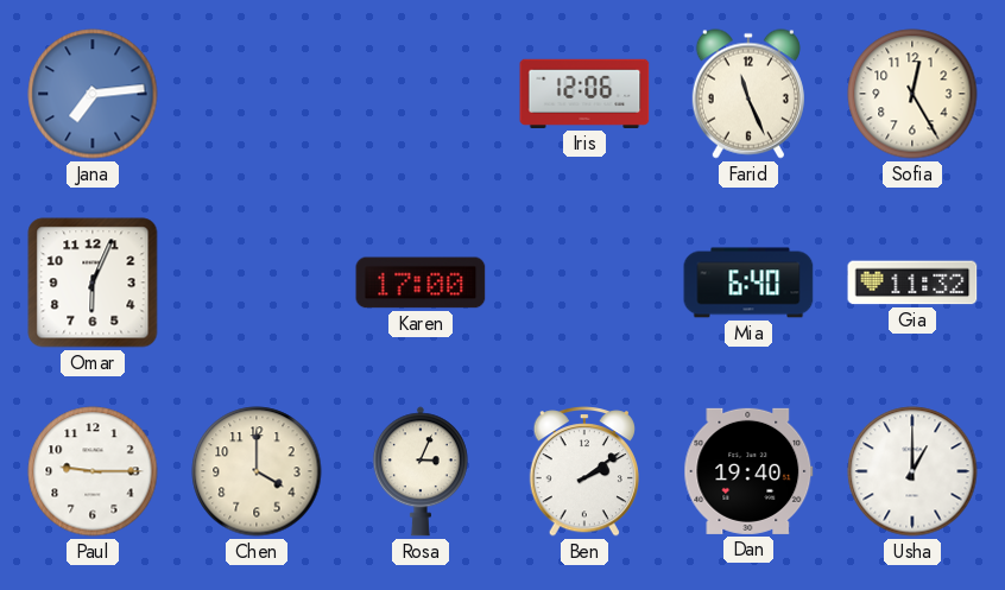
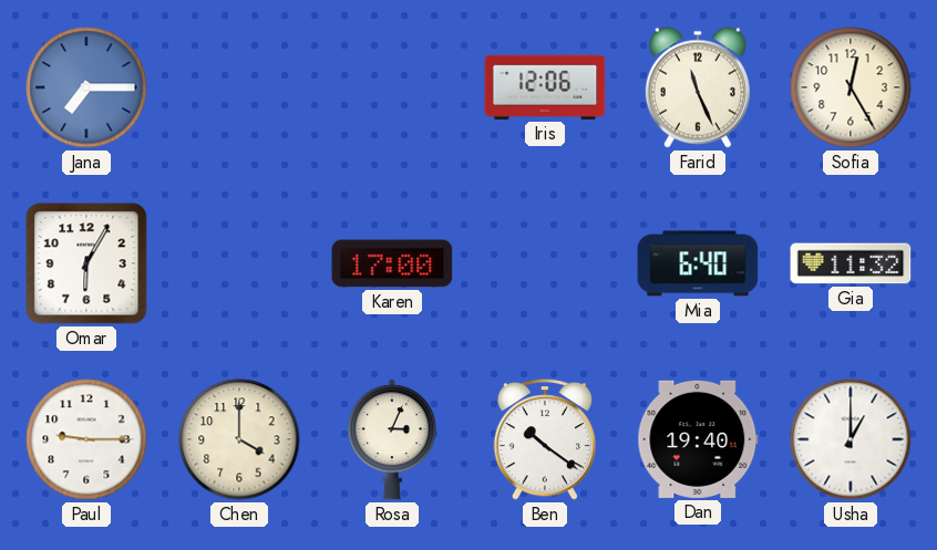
Jana: 7:14 -> 7:15
Omar: 6:04 -> 6:05
Ben: 2:09 -> 10:21
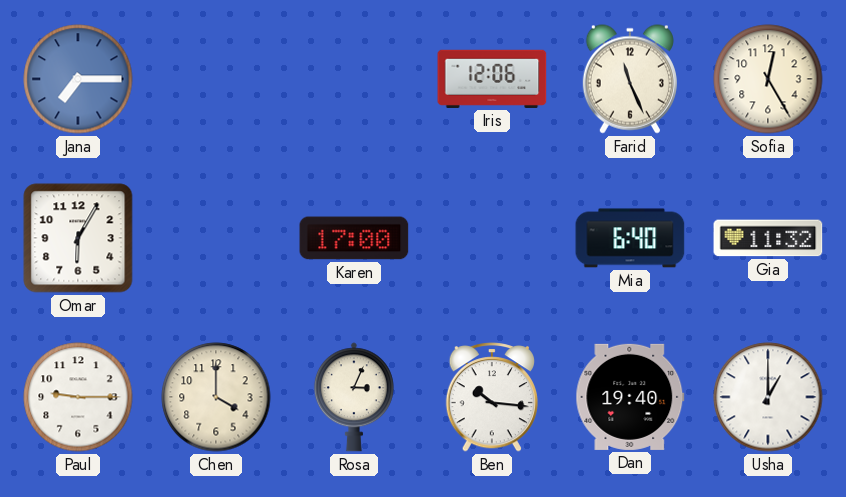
Ben: 10:21 -> 10:16
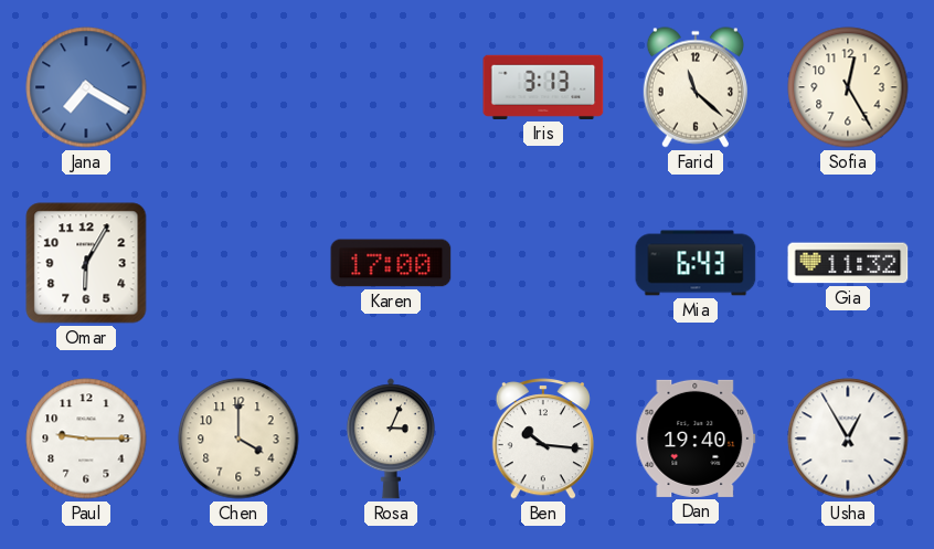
Jana: 7:15 -> 7:20
Iris: 12:06 -> 3:13
Farid: 11:26 -> 11:22
Mia: 6:40 -> 6:43
Usha: 1:00 -> 12:55
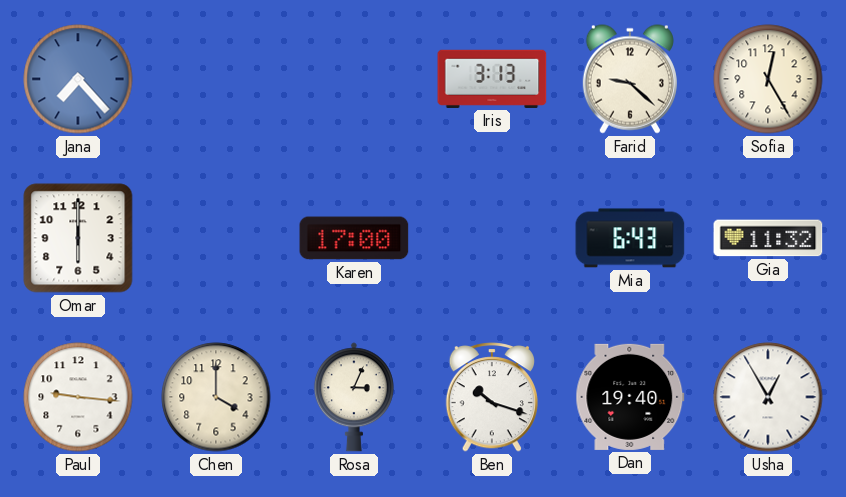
Jana: 7:20 -> 7:23
Farid: 11:22 -> 9:22
Omar: 6:05 -> 6:00
Paul: 9:15 -> 9:16
Ben: 10:16 -> 10:18
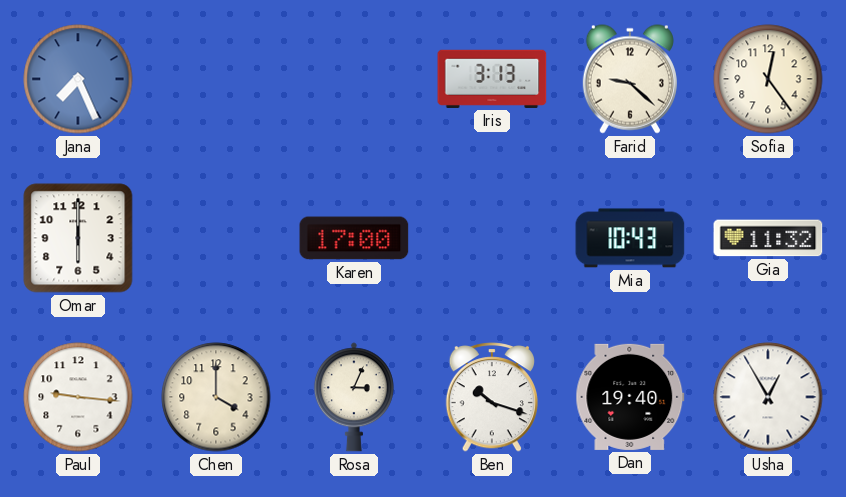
Jana: 7:23 -> 7:26
Sofia: 12:25 -> 12:24
Mia: 6:43 -> 10:43
